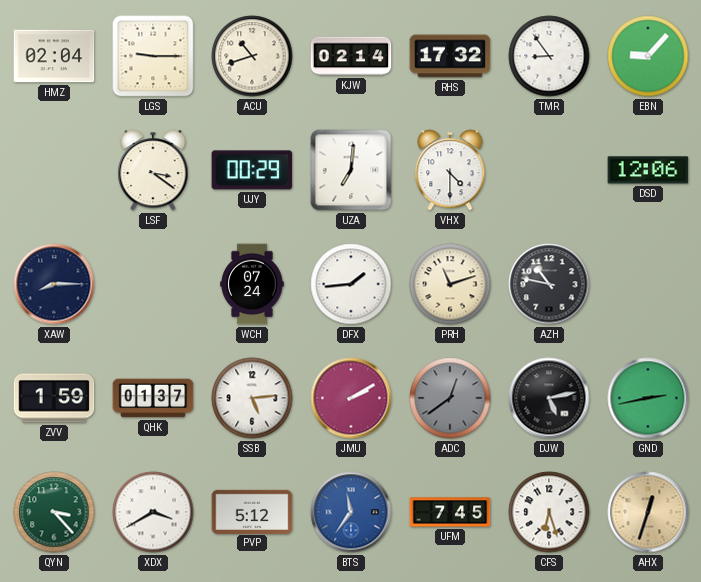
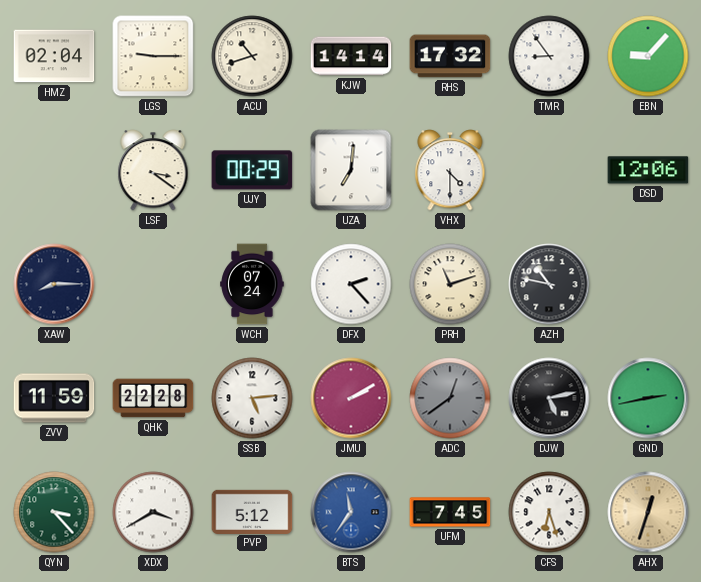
KJW: 02:14 -> 14:14
DFX: 1:44 -> 2:23
ZVV: 1:59 -> 11:59
QHK: 01:37 -> 22:28
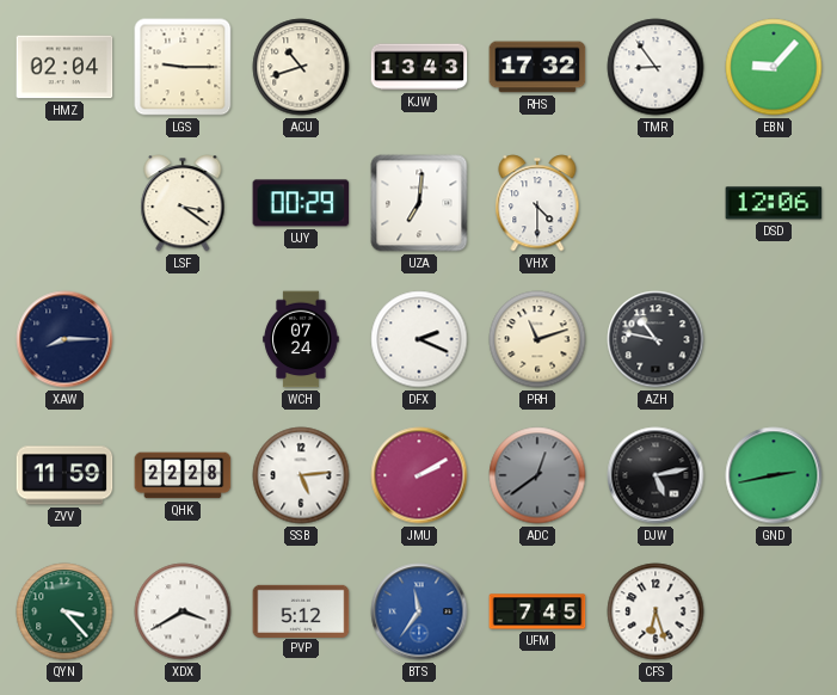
KJW: 14:14 -> 13:43
DFX: 2:23 -> 2:19
AHX: 12:33 -> none
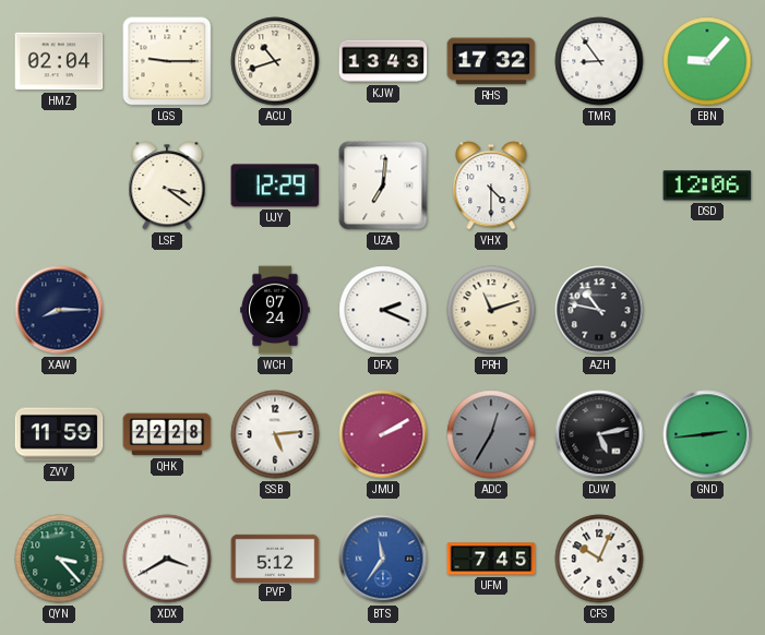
UJY: 00:29 -> 12:29
ADC: 12:39 -> 12:35
GND: 2:43 -> 2:44
CFS: 6:27 -> 10:04
